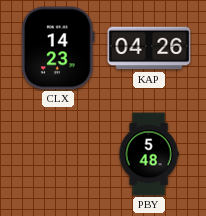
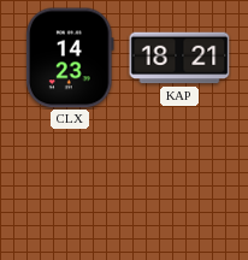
KAP: 04:26 -> 18:21
PBY: 5:48 -> none
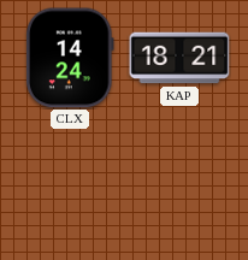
CLX: 14:23 -> 14:24
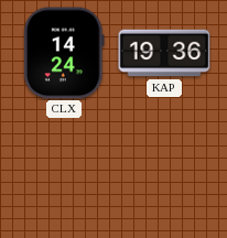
KAP: 18:21 -> 19:36
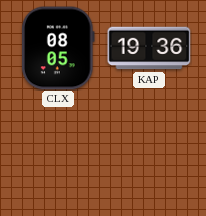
CLX: 14:24 -> 08:05
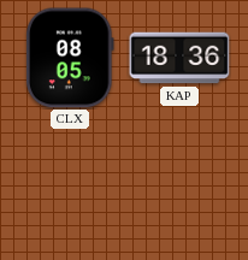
KAP: 19:36 -> 18:36
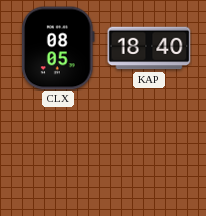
KAP: 18:36 -> 18:40
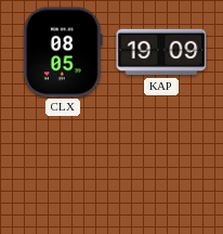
KAP: 18:40 -> 19:09
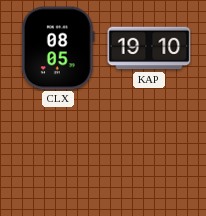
KAP: 19:09 -> 19:10
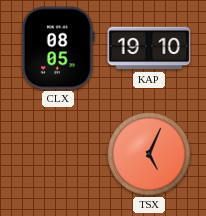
TSX: none -> 5:04
